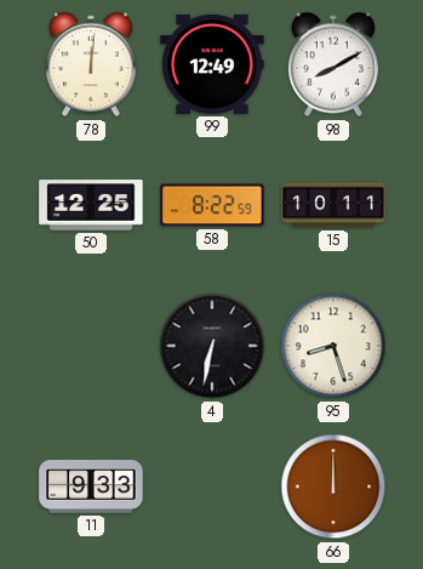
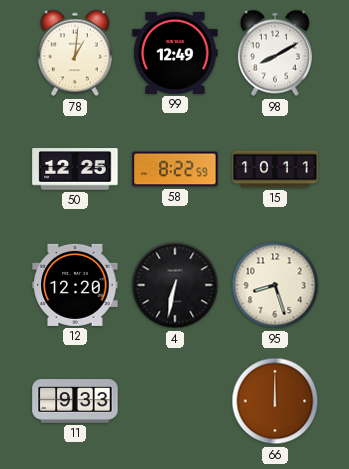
78: 12:01 -> 1:01
12: none -> 12:20
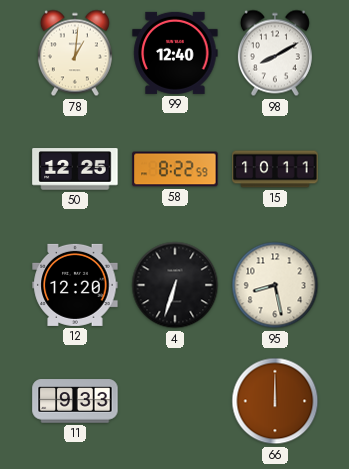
99: 12:49 -> 12:40
4: 6:32 -> 6:33
95: 8:27 -> 8:28
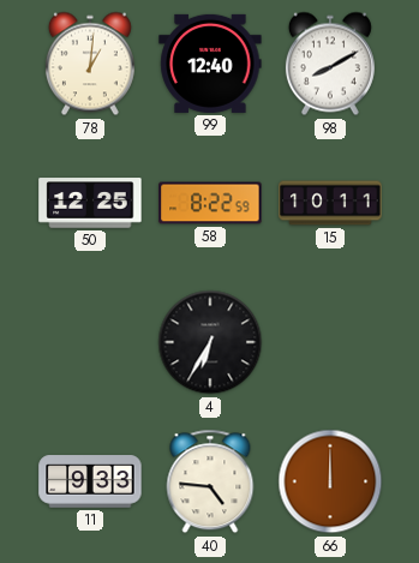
12: 12:20 -> none
4: 6:33 -> 6:35
95: 8:28 -> none
40: none -> 4:46
